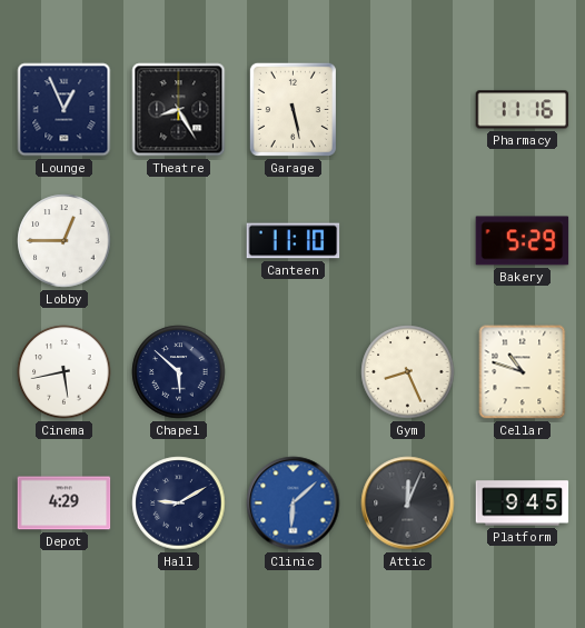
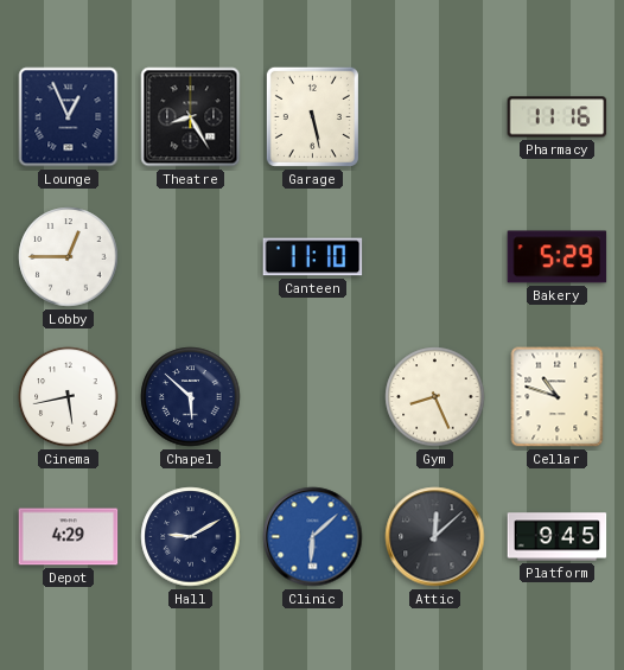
Attic: 12:04 -> 12:08
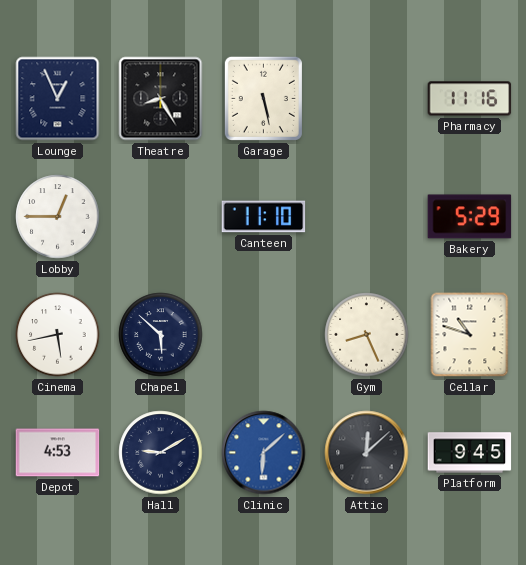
Depot: 4:29 -> 4:53
